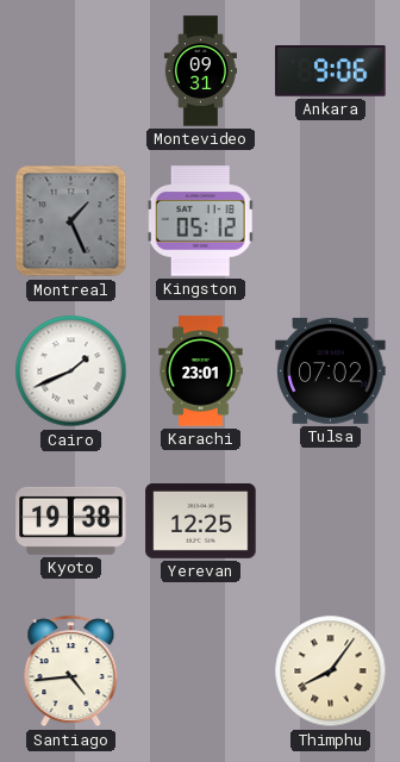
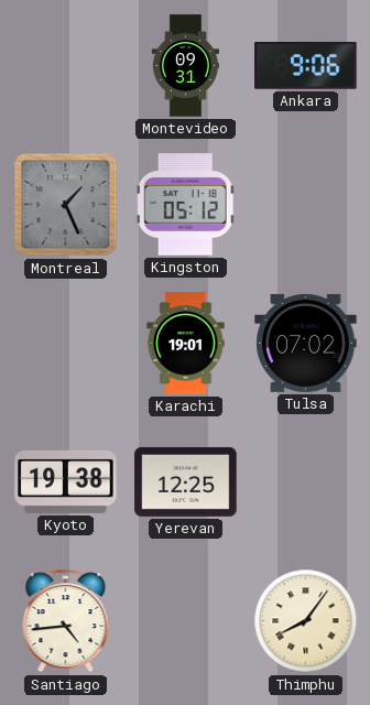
Cairo: 1:41 -> none
Karachi: 23:01 -> 19:01
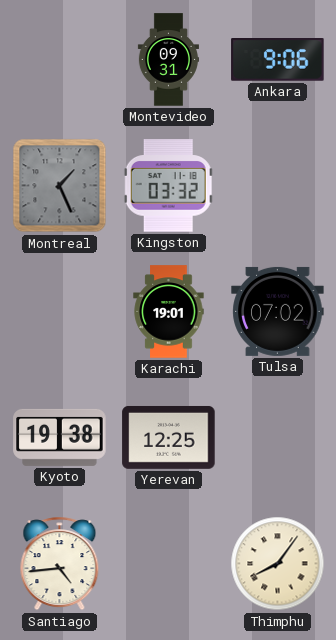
Kingston: 05:12 -> 03:32
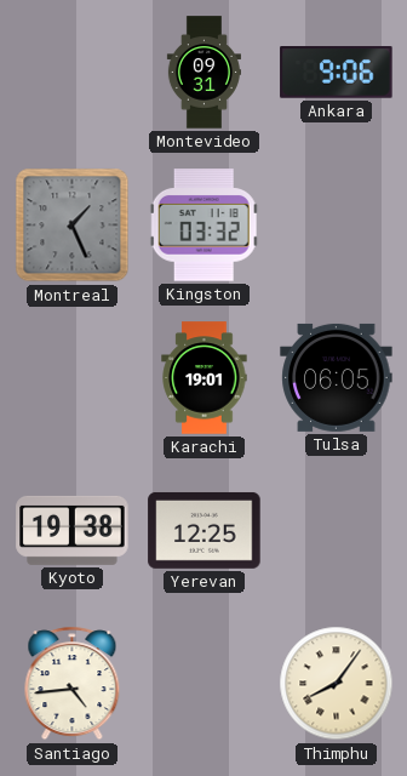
Tulsa: 07:02 -> 06:05
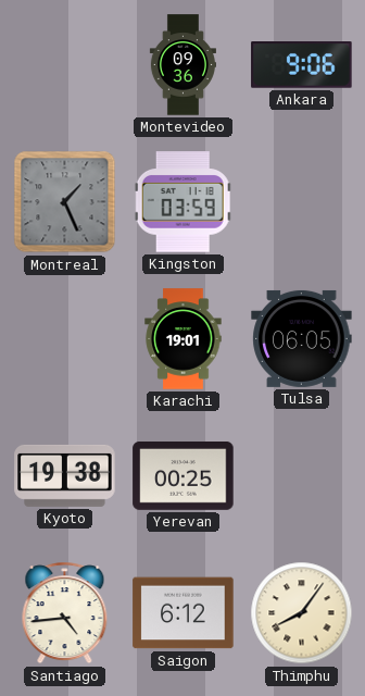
Montevideo: 09:31 -> 09:36
Kingston: 03:32 -> 03:59
Yerevan: 12:25 -> 00:25
Saigon: none -> 6:12
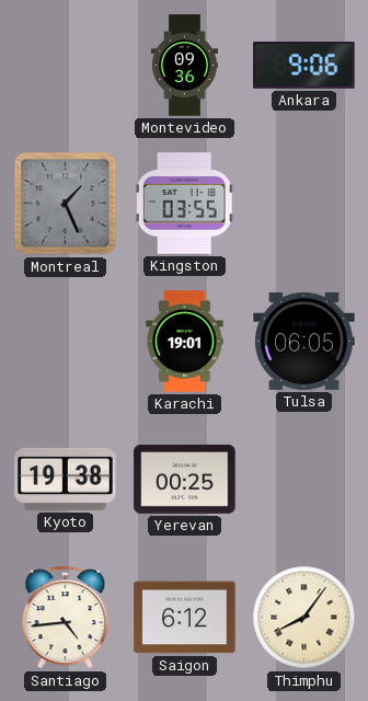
Kingston: 03:59 -> 03:55
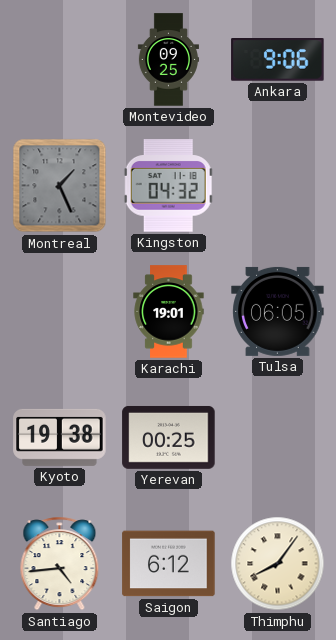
Montevideo: 09:36 -> 09:25
Kingston: 03:55 -> 04:32
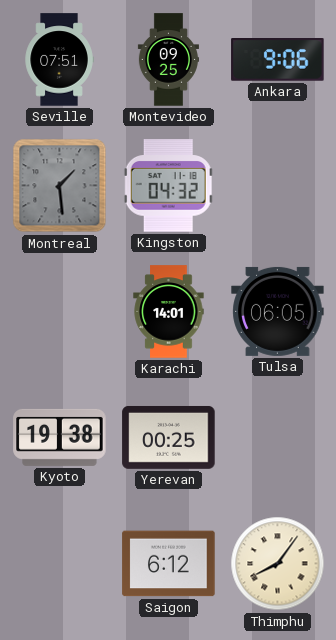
Seville: none -> 07:51
Montreal: 1:26 -> 1:29
Karachi: 19:01 -> 14:01
Santiago: 4:44 -> none
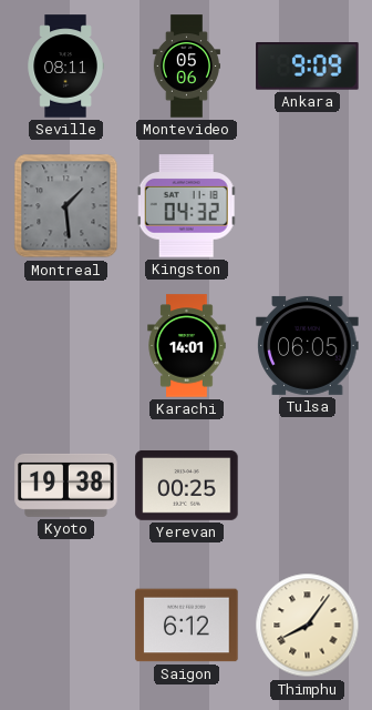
Seville: 07:51 -> 08:11
Montevideo: 09:25 -> 05:06
Ankara: 9:06 -> 9:09
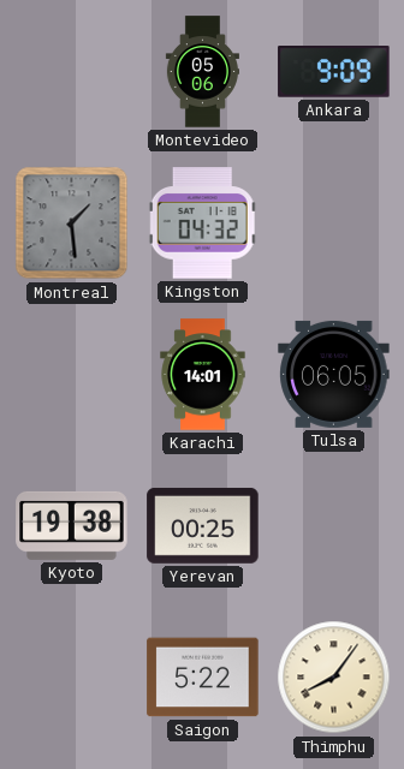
Seville: 08:11 -> none
Saigon: 6:12 -> 5:22
